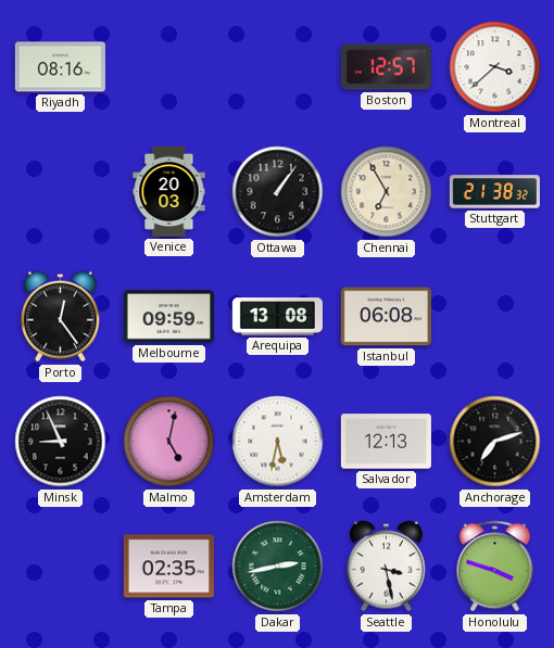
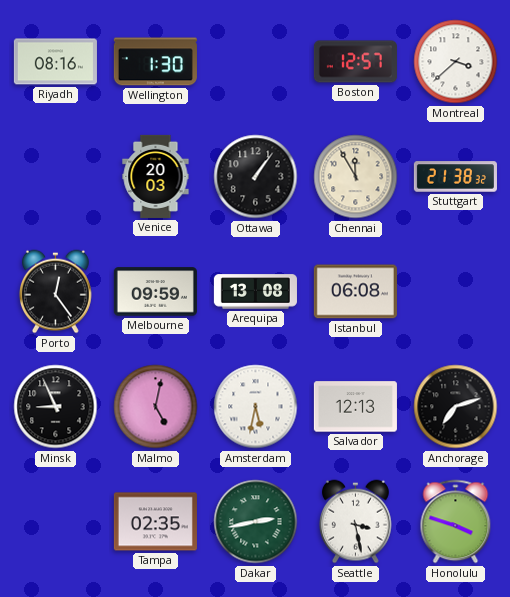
Wellington: none -> 1:30
Chennai: 6:55 -> 11:55
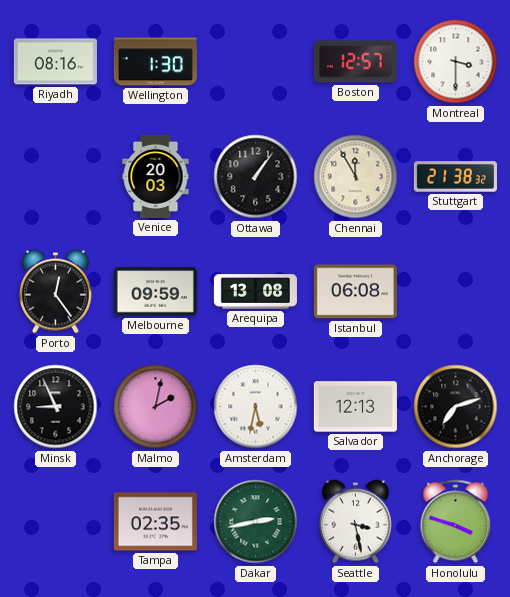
Montreal: 3:38 -> 3:30
Malmo: 5:02 -> 2:02
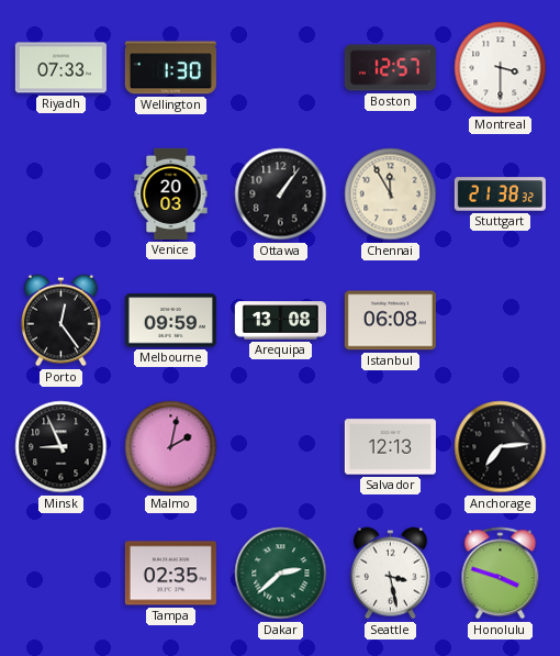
Riyadh: 08:16 -> 07:33
Amsterdam: 5:32 -> none
Anchorage: 7:12 -> 7:14
Dakar: 2:43 -> 2:38
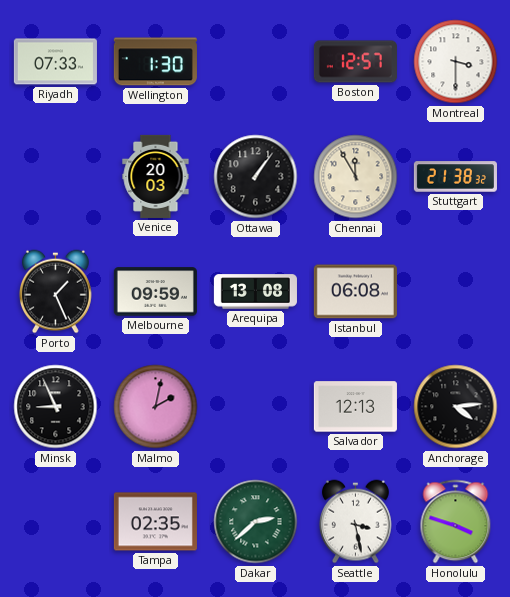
Porto: 12:24 -> 1:26
Anchorage: 7:14 -> 4:14
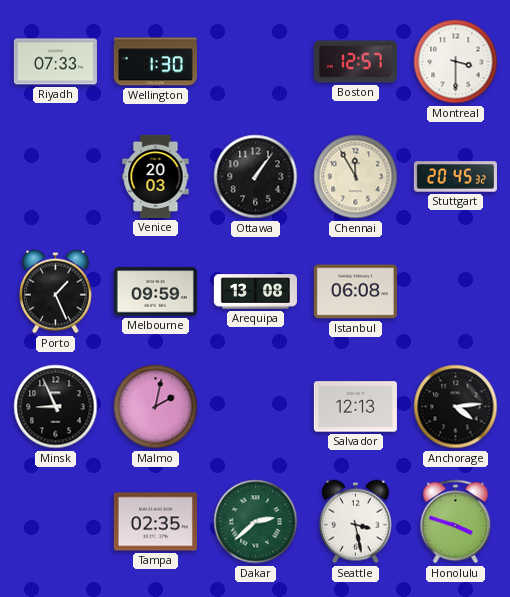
Stuttgart: 21:38 -> 20:45
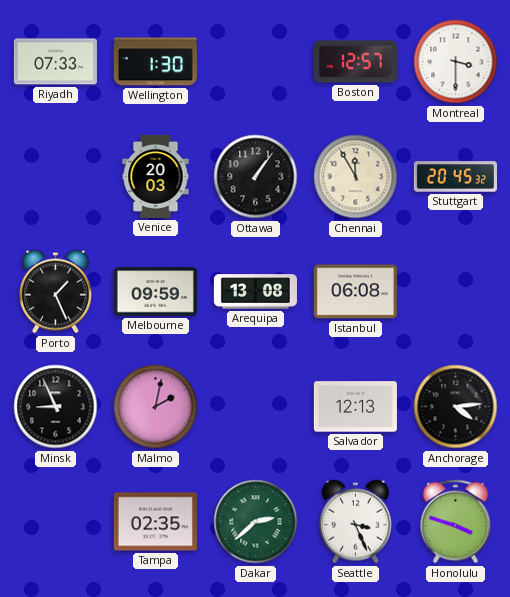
Seattle: 3:28 -> 3:26
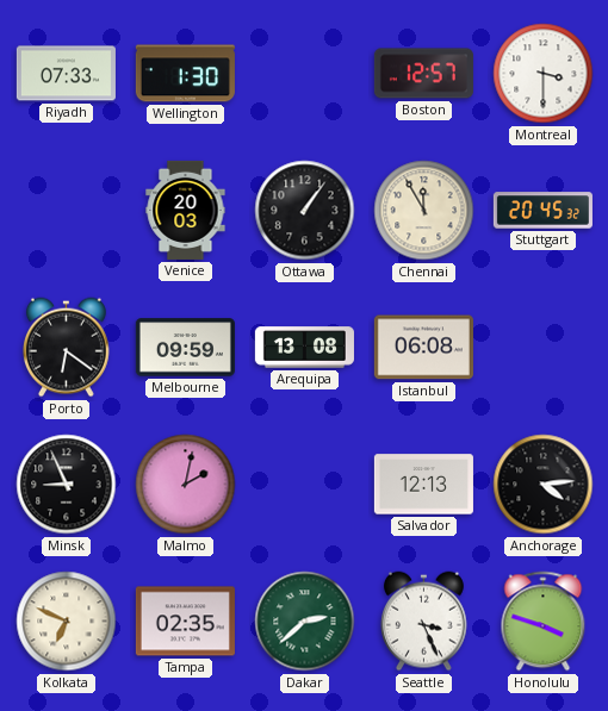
Porto: 1:26 -> 6:21
Kolkata: none -> 6:49
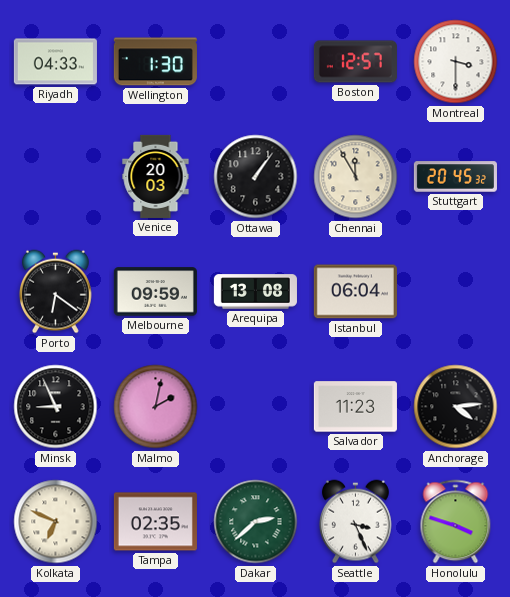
Riyadh: 07:33 -> 04:33
Istanbul: 06:08 -> 06:04
Salvador: 12:13 -> 11:23
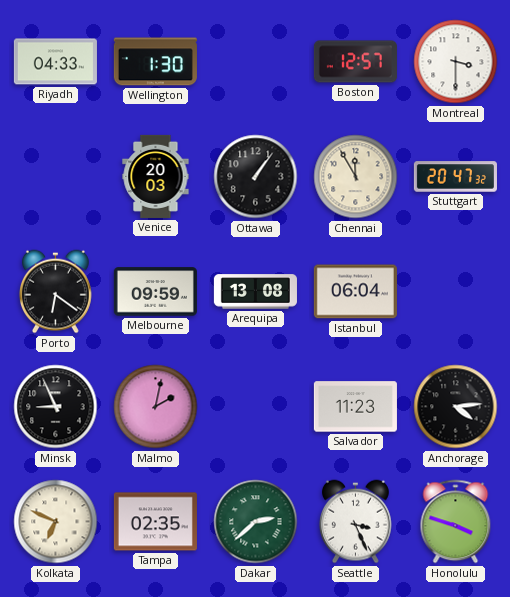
Stuttgart: 20:45 -> 20:47
